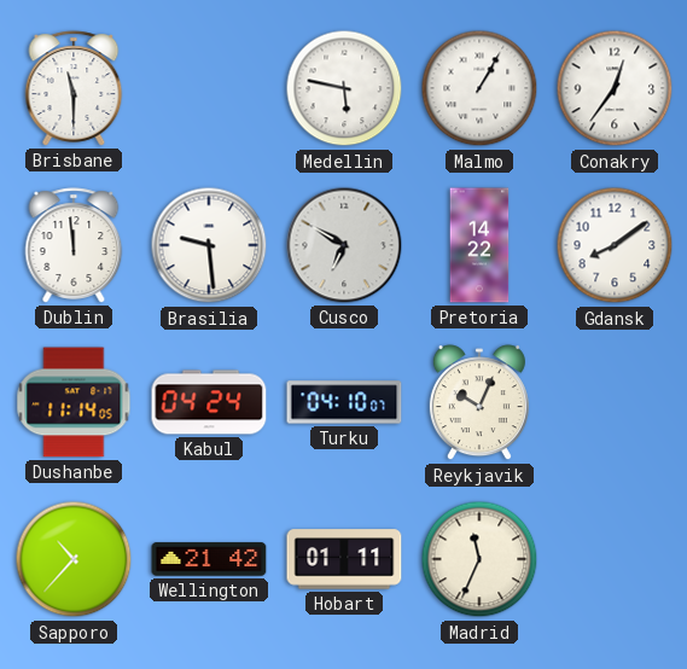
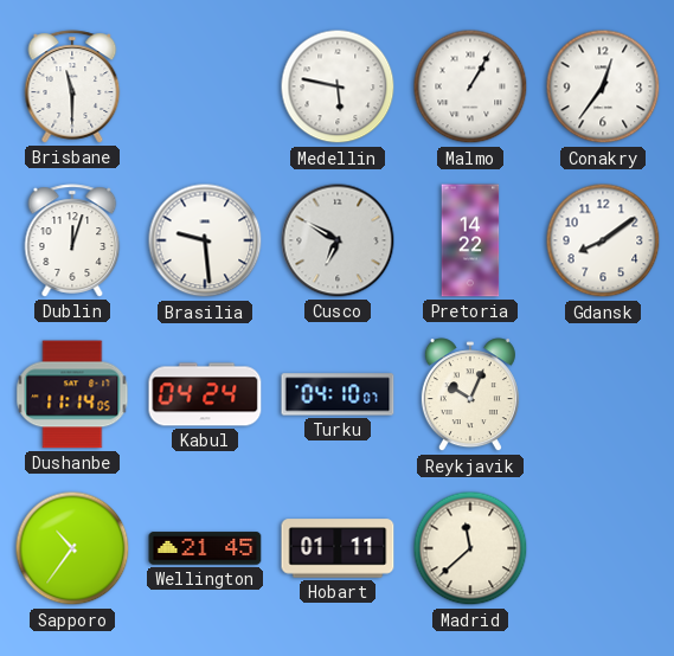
Dublin: 11:59 -> 12:03
Sapporo: 10:37 -> 10:36
Wellington: 21:42 -> 21:45
Madrid: 11:34 -> 11:38
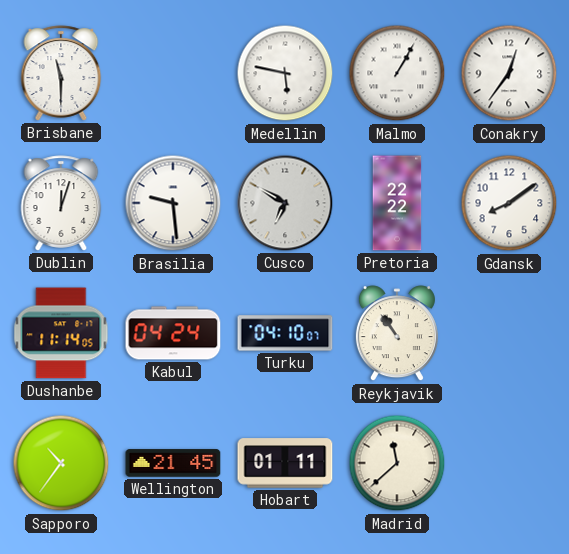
Pretoria: 14:22 -> 22:22
Reykjavik: 10:04 -> 10:54
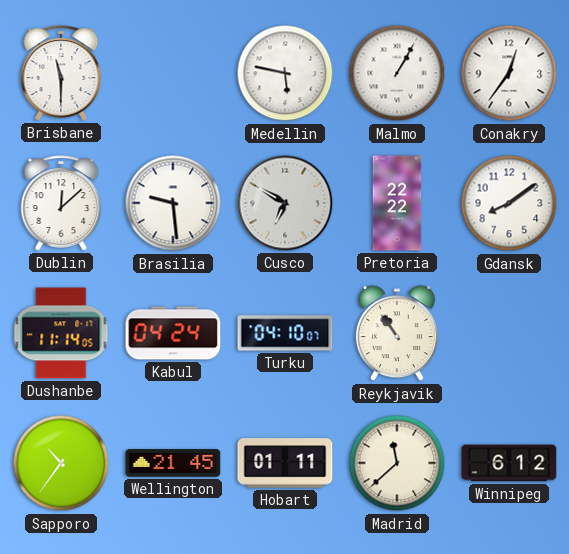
Dublin: 12:03 -> 12:08
Winnipeg: none -> 6:12
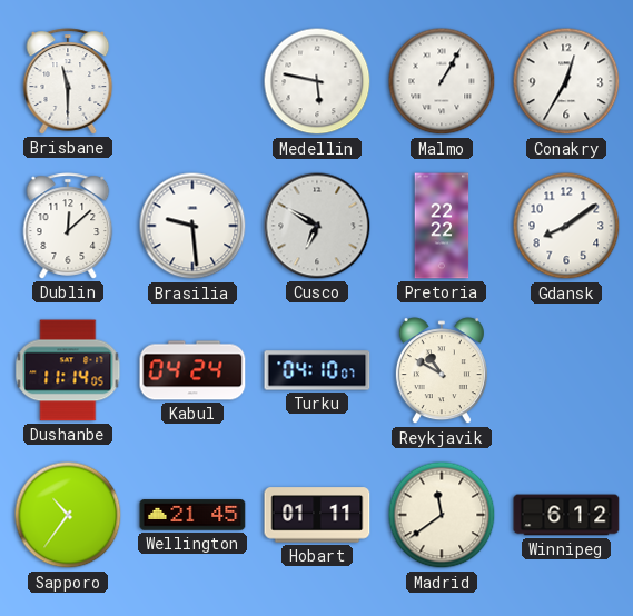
Conakry: 12:36 -> 12:35
Reykjavik: 10:54 -> 10:50
Madrid: 11:38 -> 11:39
